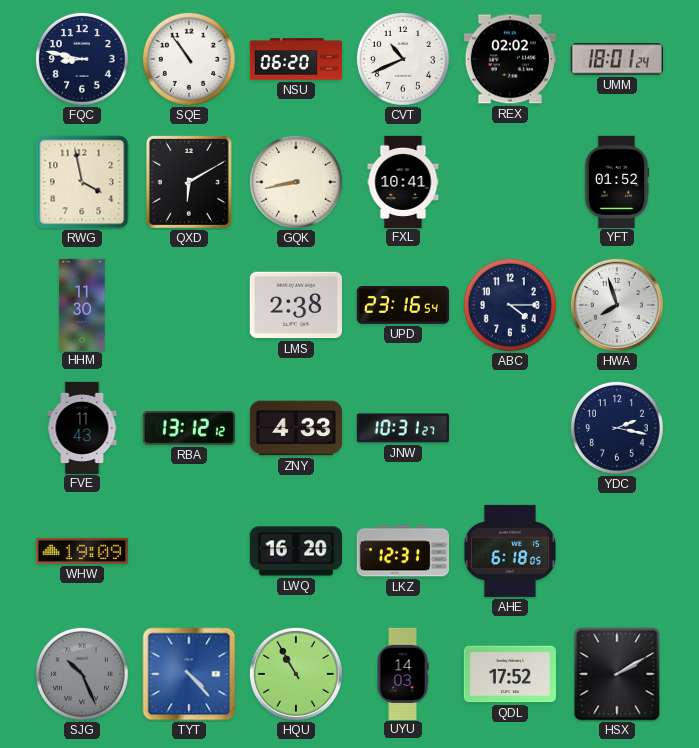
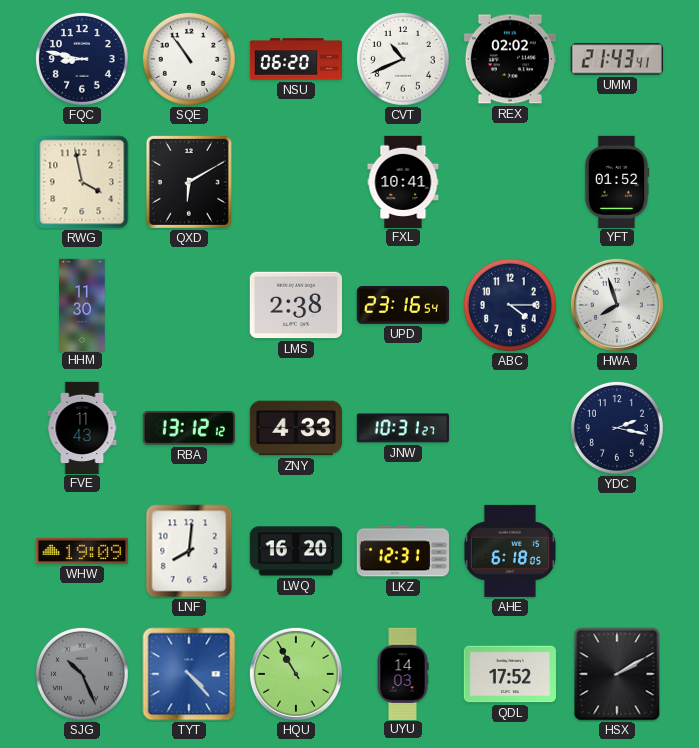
UMM: 18:01 -> 21:43
GQK: 8:43 -> none
LNF: none -> 8:01
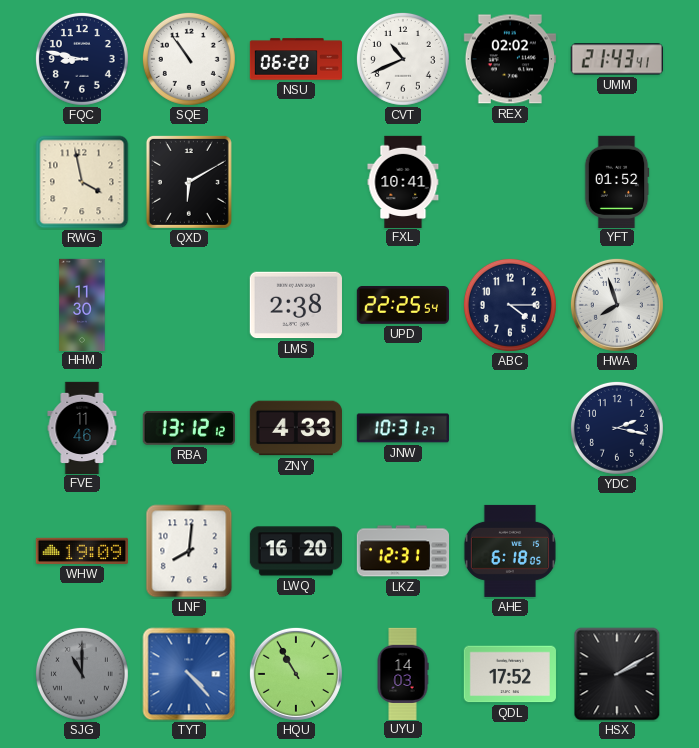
UPD: 23:16 -> 22:25
FVE: 11:43 -> 11:46
SJG: 10:26 -> 11:00
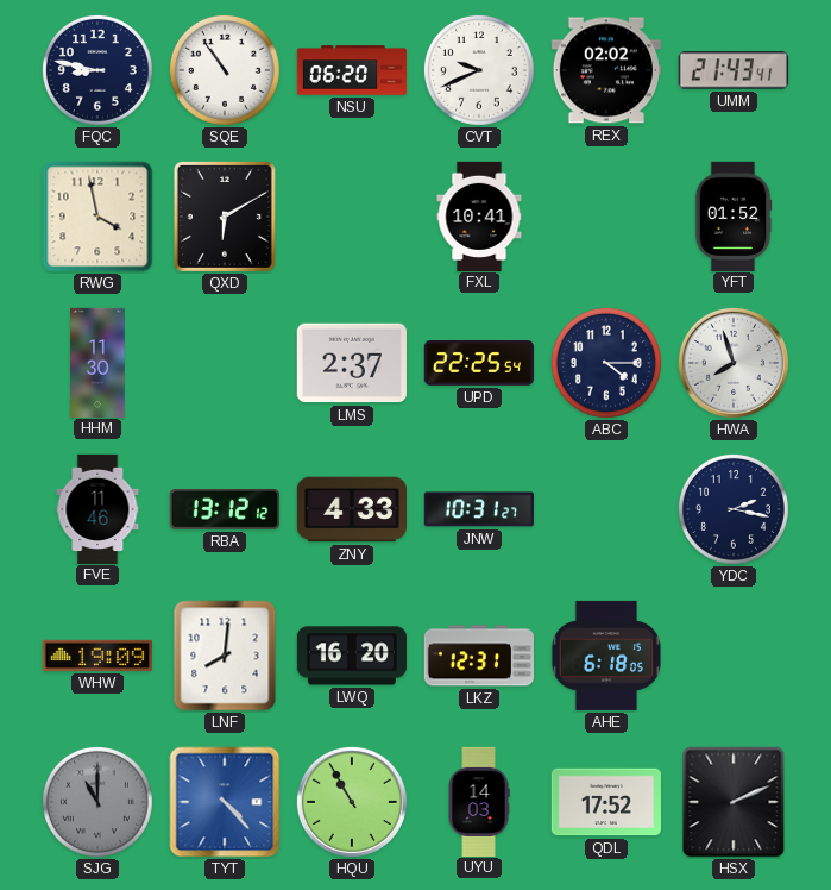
CVT: 10:41 -> 9:41
LMS: 2:38 -> 2:37
HSX: 2:10 -> 2:11
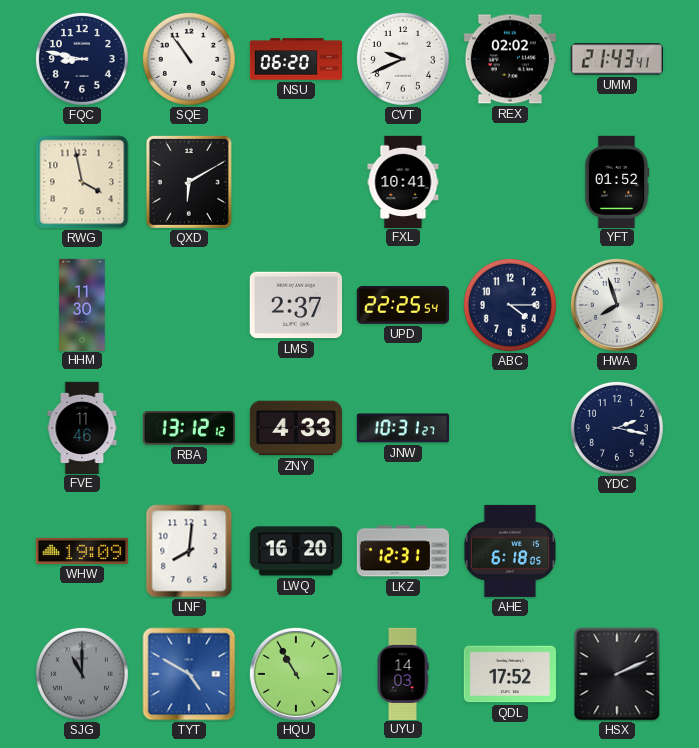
TYT: 4:23 -> 4:50
